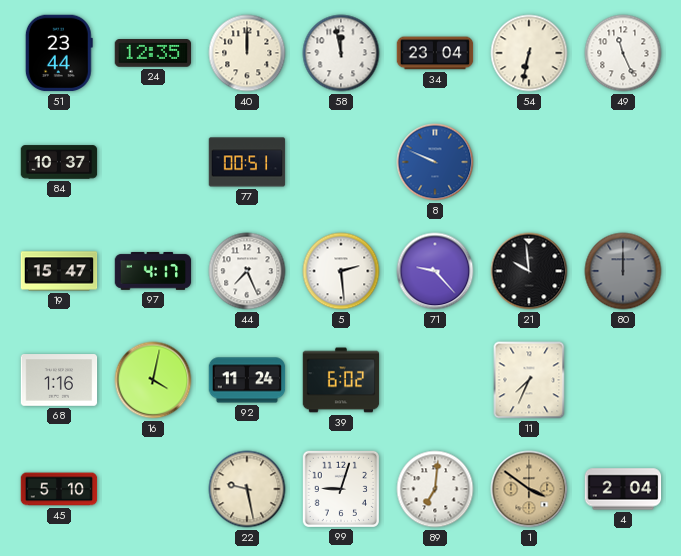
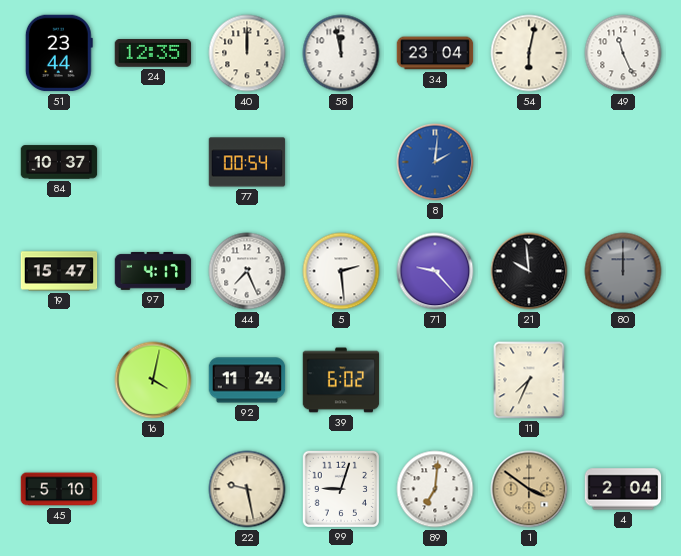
54: 6:32 -> 6:02
77: 00:51 -> 00:54
8: 9:49 -> 2:01
68: 1:16 -> none
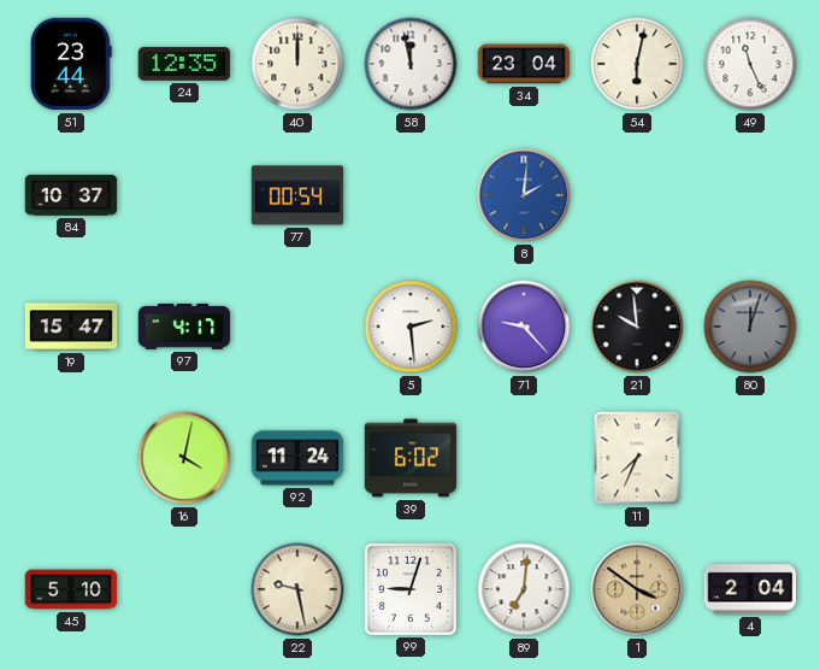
44: 7:26 -> none
80: 12:00 -> 12:03
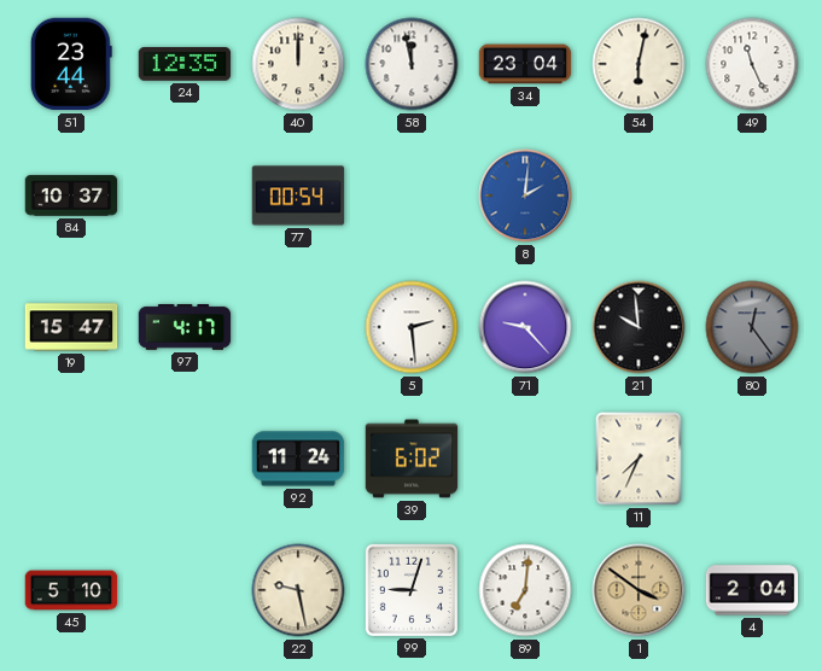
80: 12:03 -> 12:24
16: 4:02 -> none
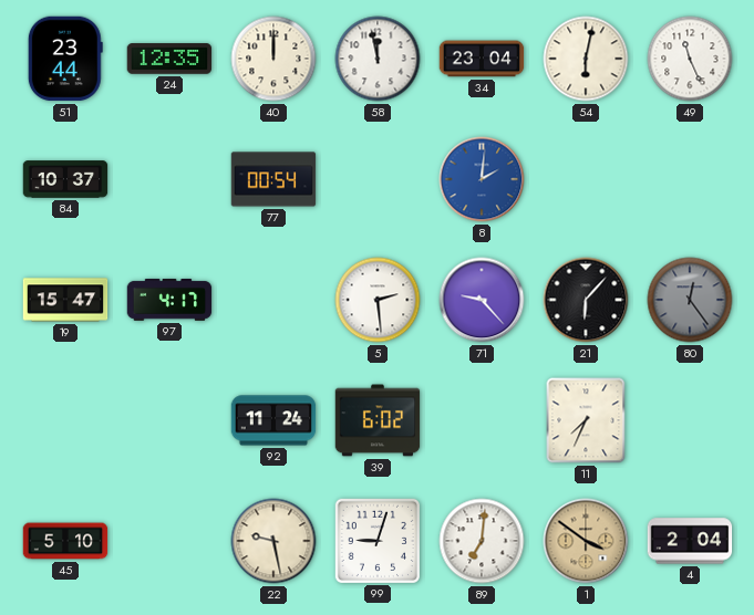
21: 9:59 -> 6:07
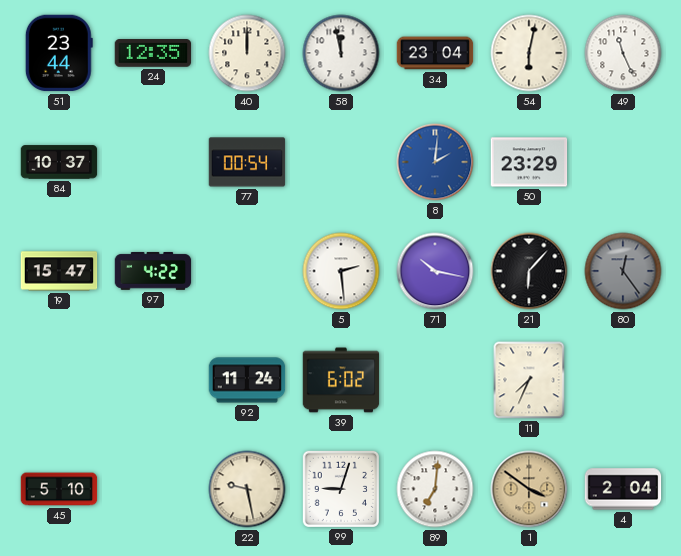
50: none -> 23:29
97: 4:17 -> 4:22
71: 9:23 -> 10:17
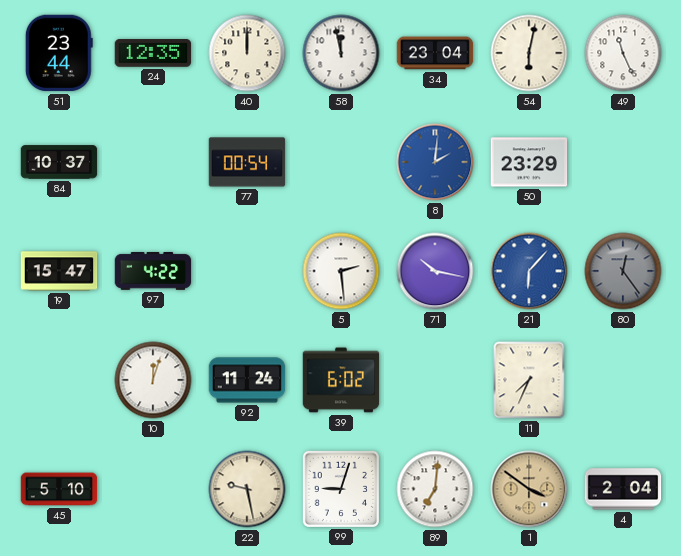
21 dial: black -> blue
10: none -> 12:03
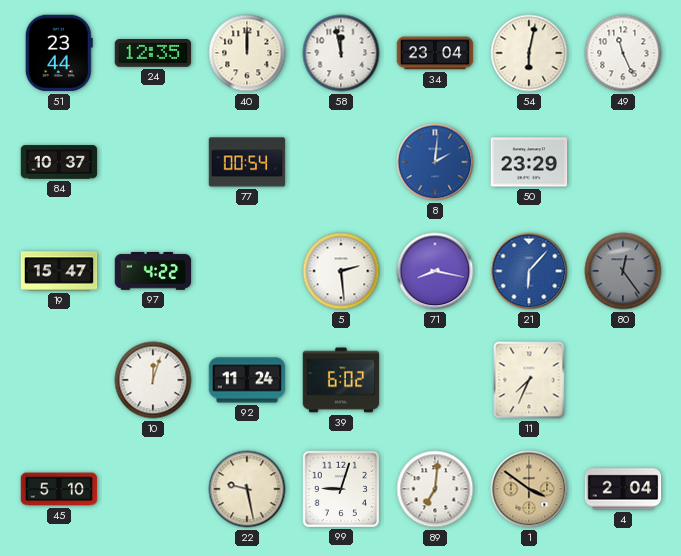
71: 10:17 -> 8:17
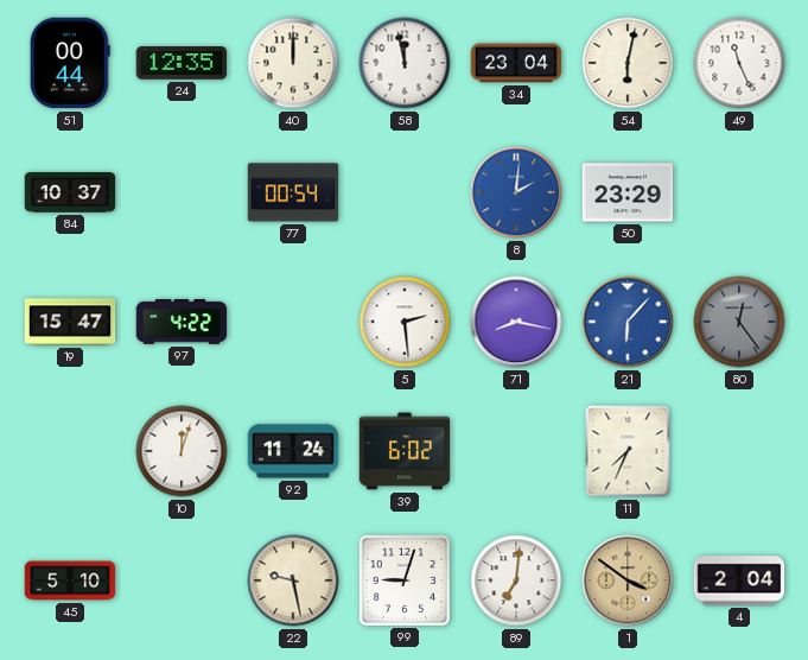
51: 23:44 -> 00:44
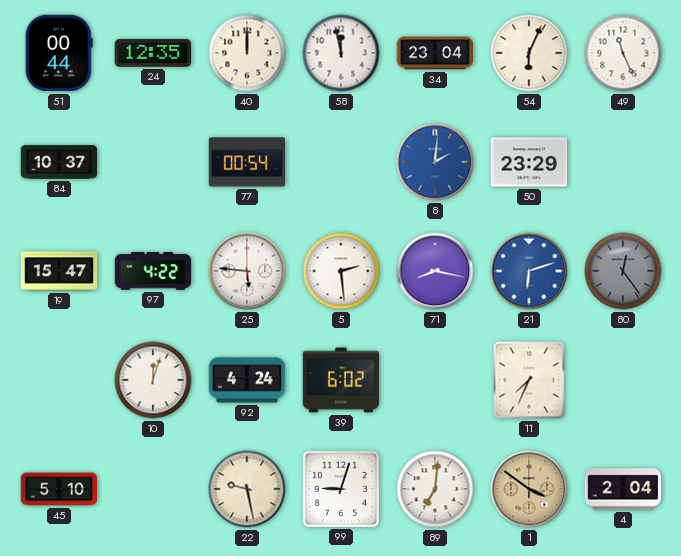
54: 6:02 -> 6:04
25: none -> 5:46
21: 6:07 -> 6:12
92: 11:24 -> 4:24
